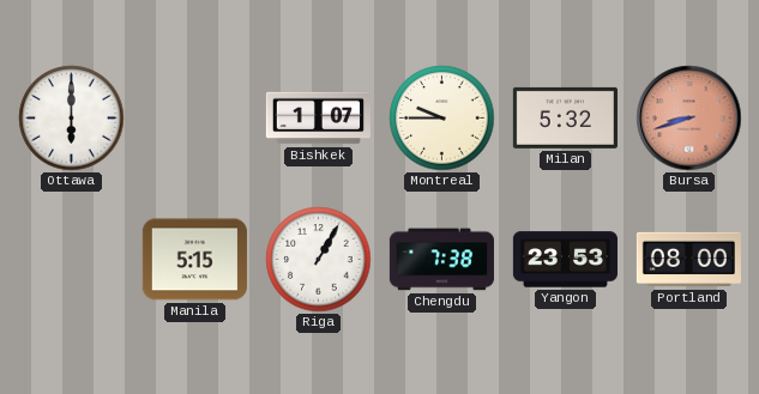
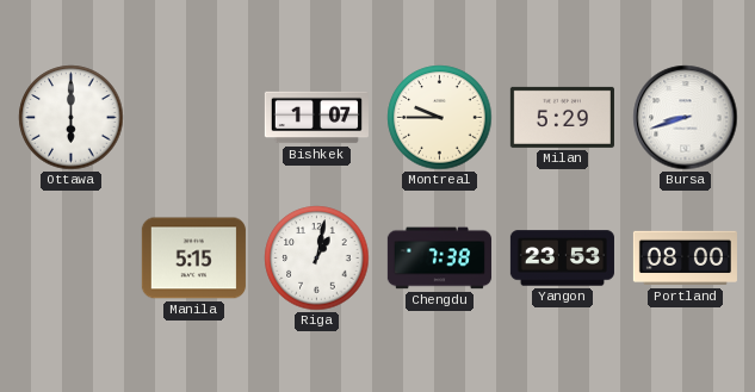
Milan: 5:32 -> 5:29
Bursa dial: salmon -> white
Riga: 1:05 -> 1:02
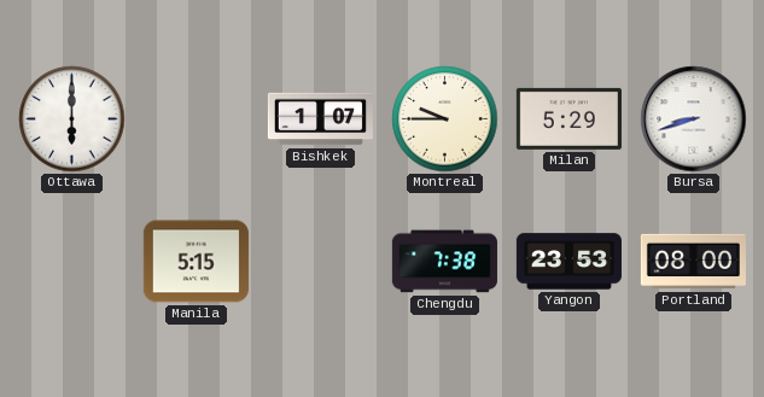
Riga: 1:02 -> none
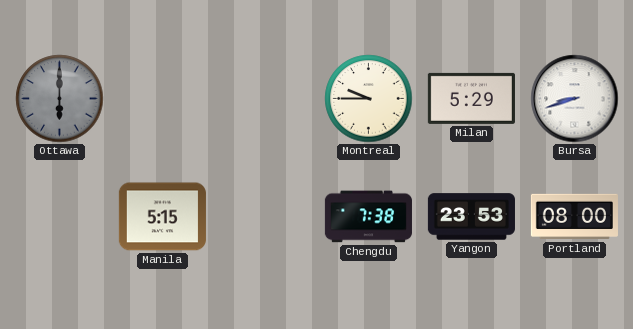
Ottawa dial: white -> grey
Bishkek: 1:07 -> none
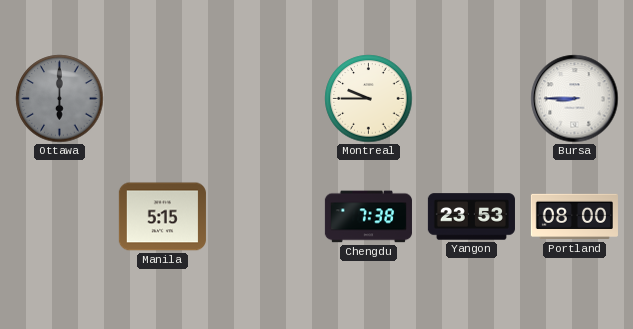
Milan: 5:29 -> none
Bursa: 8:42 -> 8:45
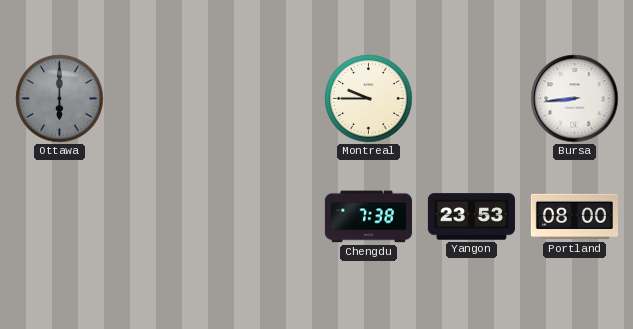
Bursa: 8:45 -> 8:44
Manila: 5:15 -> none
